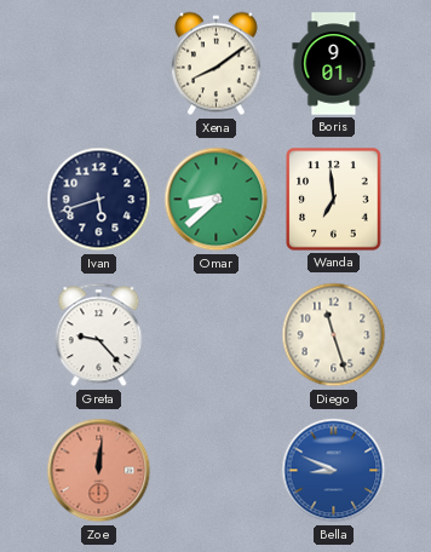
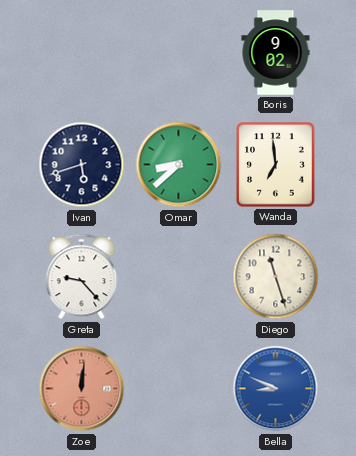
Xena: 8:09 -> none
Boris: 9:01 -> 9:02
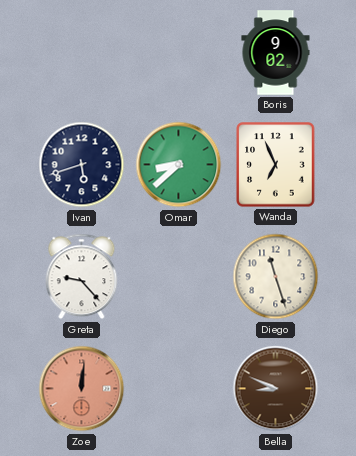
Wanda: 6:59 -> 6:56
Bella dial: blue -> brown
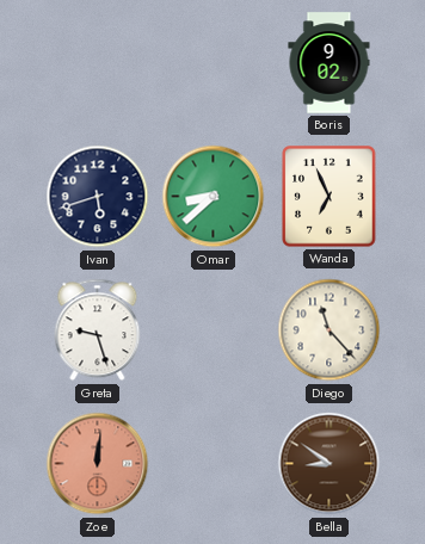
Greta: 9:23 -> 9:27
Diego: 11:27 -> 11:23
Bella: 8:49 -> 8:51
